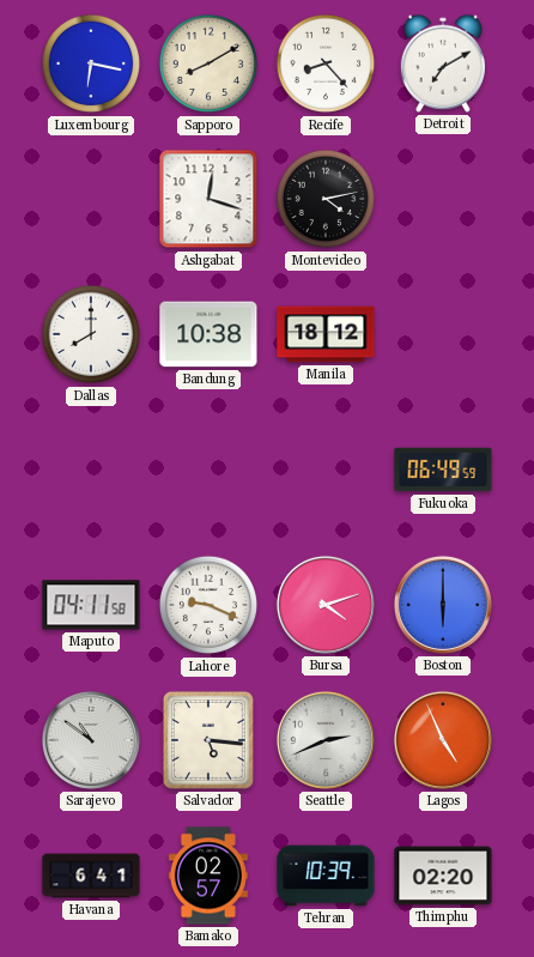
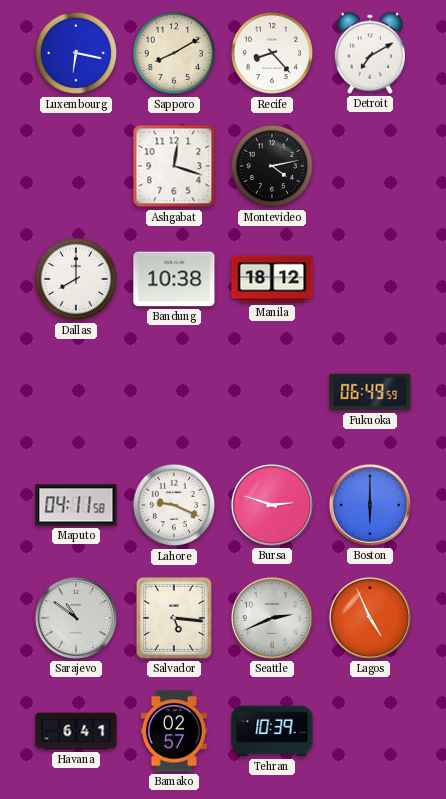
Bursa: 4:12 -> 2:48
Thimphu: 02:20 -> none
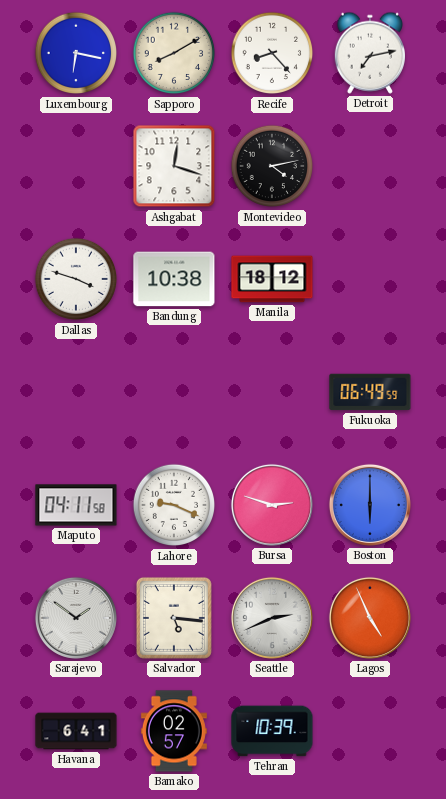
Detroit: 7:10 -> 7:13
Dallas: 8:00 -> 3:48
Sarajevo: 10:51 -> 1:51
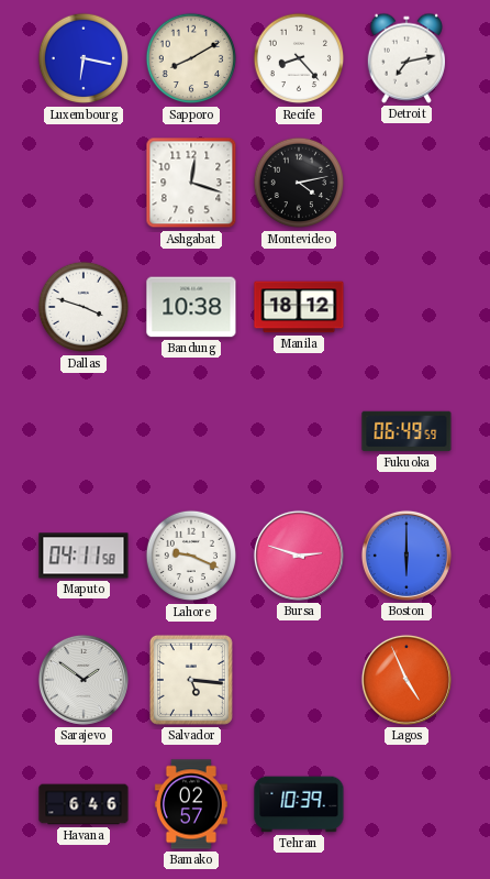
Seattle: 2:41 -> none
Havana: 6:41 -> 6:46
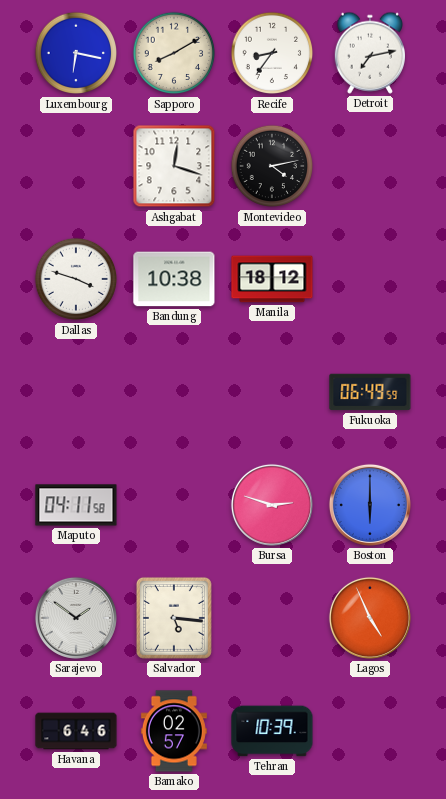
Recife: 8:23 -> 8:36
Lahore: 9:19 -> none
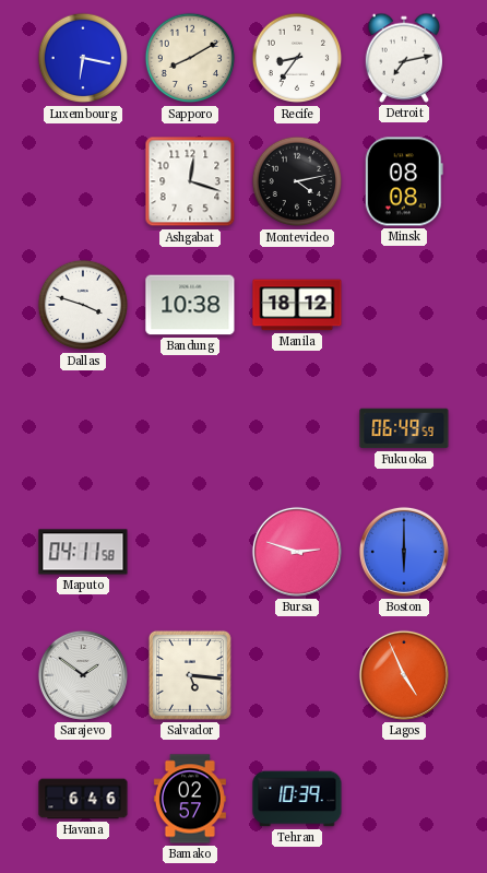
Minsk: none -> 08:08
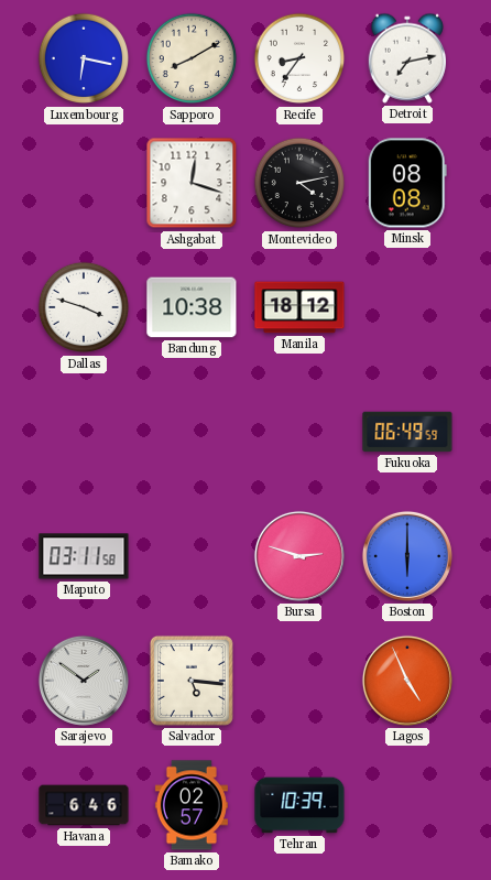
Maputo: 04:11 -> 03:11
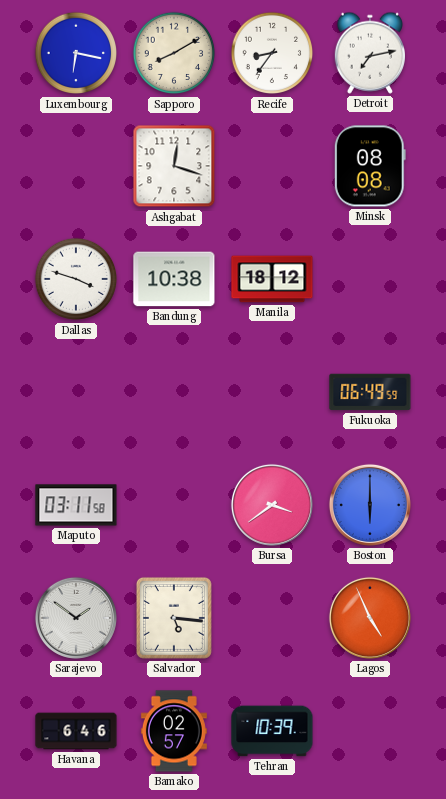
Montevideo: 4:13 -> none
Bursa: 2:48 -> 3:39
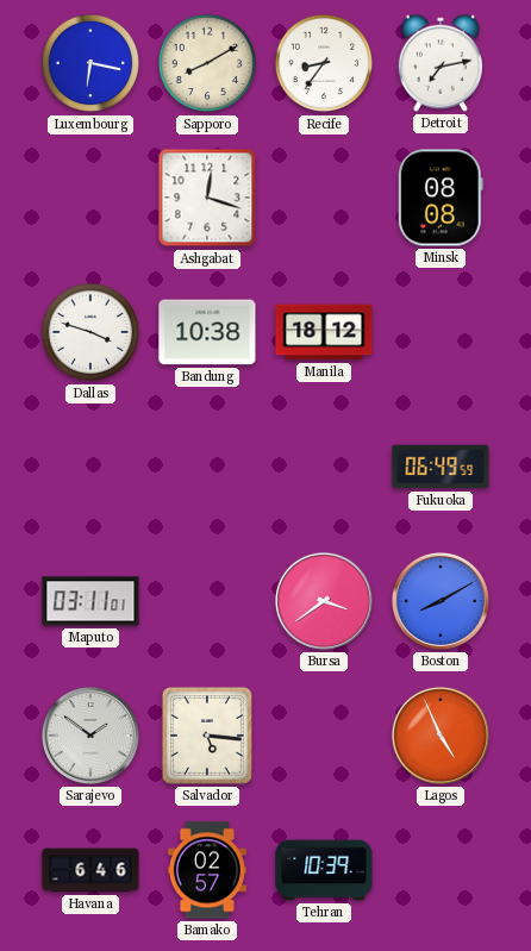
Maputo: 03:11:58 -> 03:11:01
Boston: 6:00 -> 8:10
